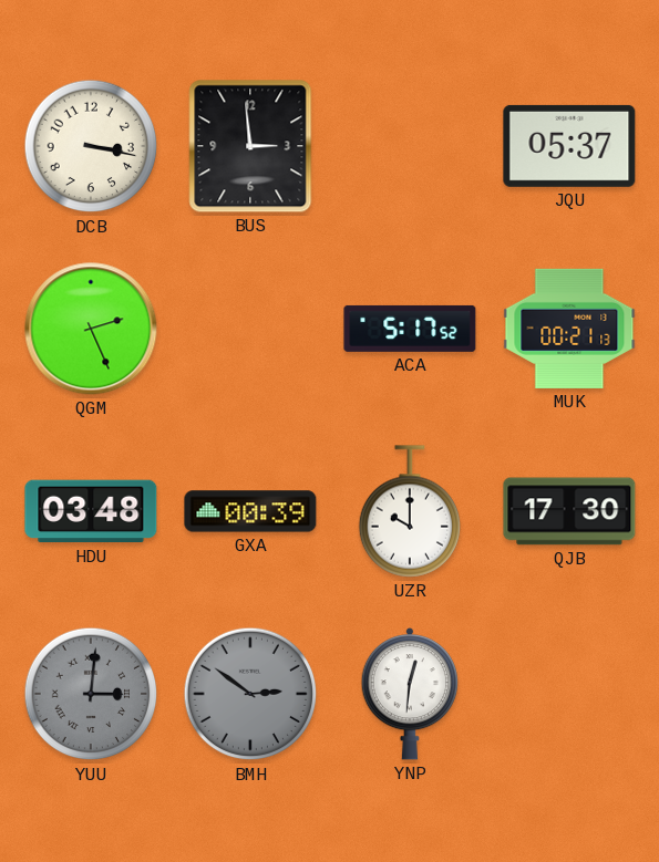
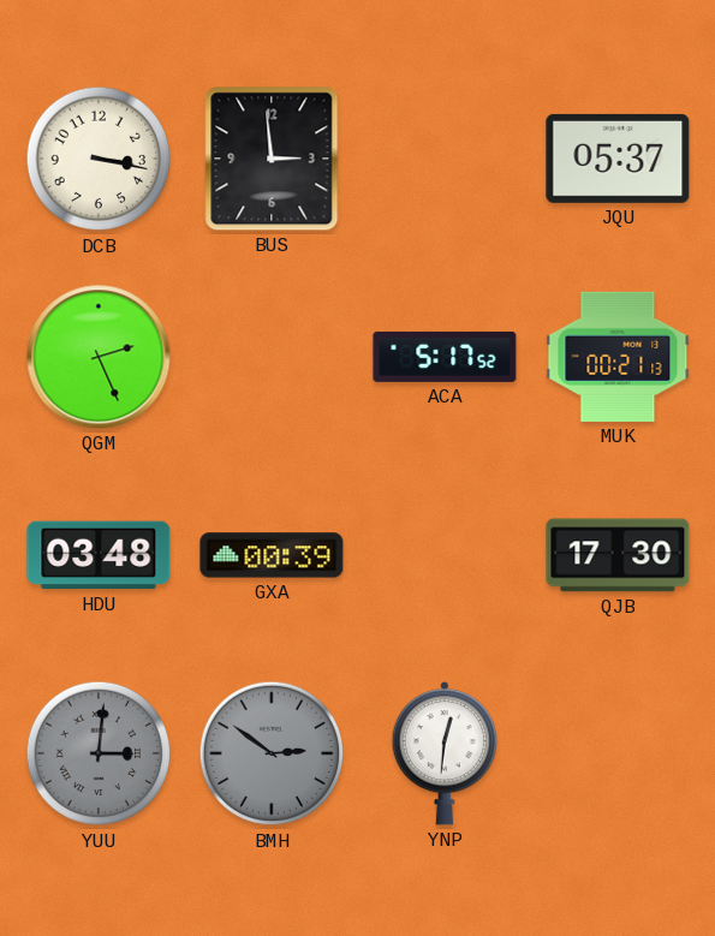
UZR: 10:00 -> none
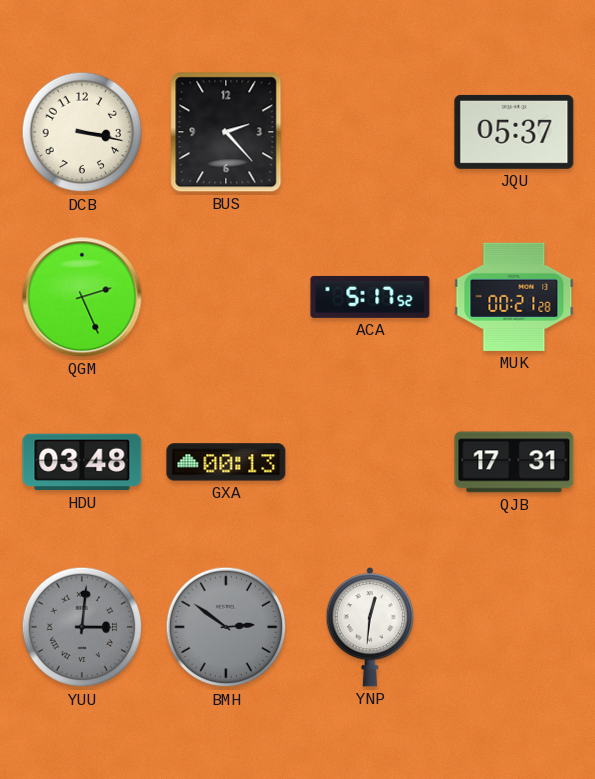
BUS: 2:59 -> 2:23
MUK: 00:21:13 -> 00:21:28
GXA: 00:39 -> 00:13
QJB: 17:30 -> 17:31
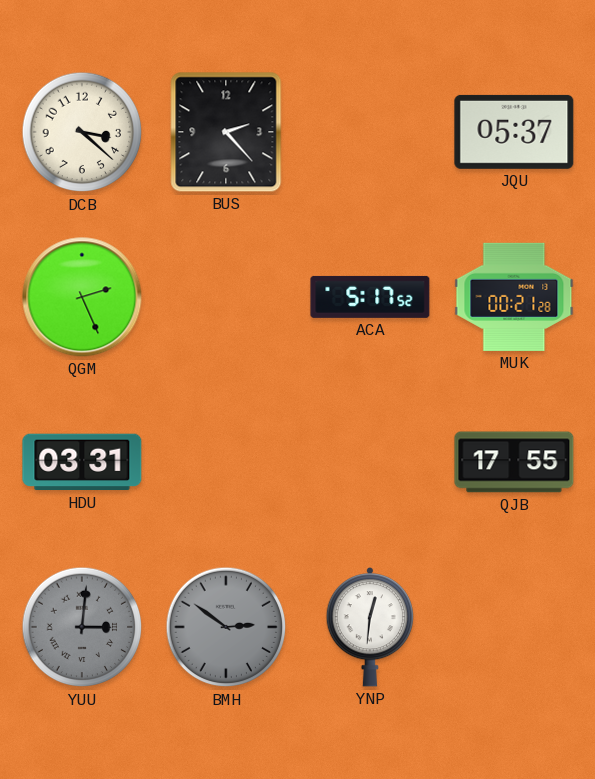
DCB: 3:17 -> 3:22
HDU: 03:48 -> 03:31
GXA: 00:13 -> none
QJB: 17:31 -> 17:55
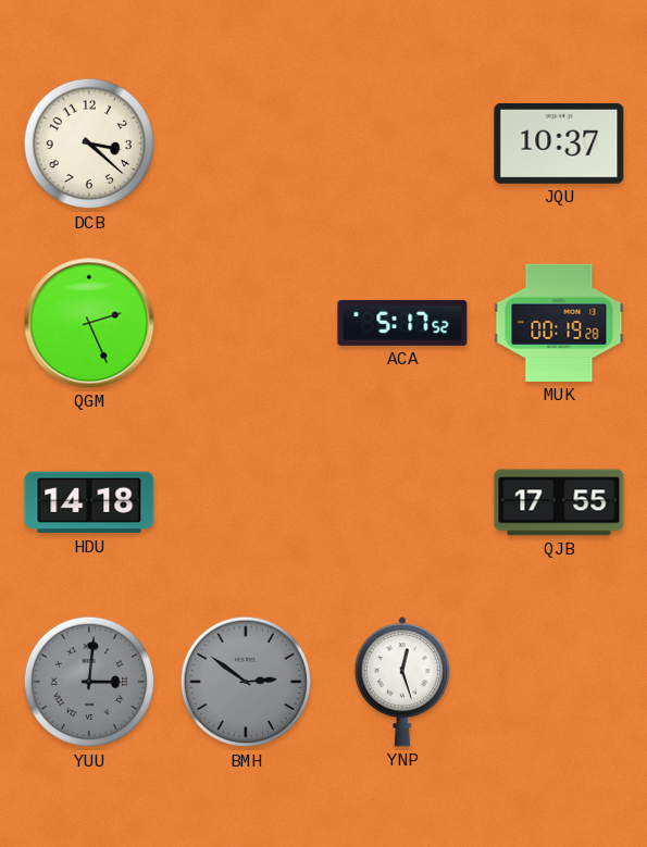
BUS: 2:23 -> none
JQU: 05:37 -> 10:37
MUK: 00:21 -> 00:19
HDU: 03:31 -> 14:18
YNP: 12:31 -> 12:27
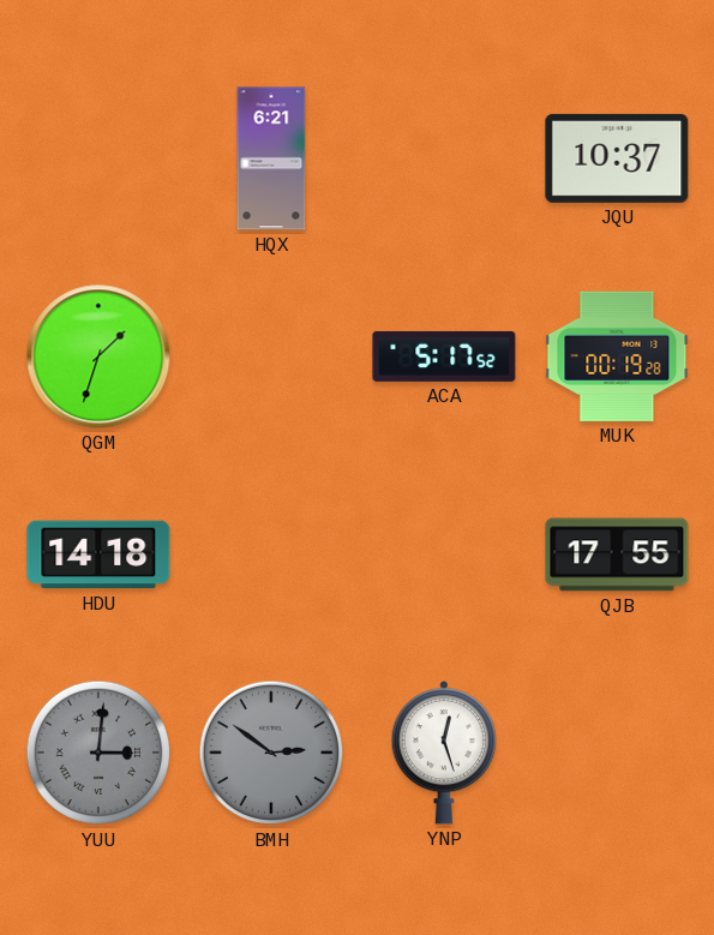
DCB: 3:22 -> none
HQX: none -> 6:21
QGM: 2:26 -> 1:33
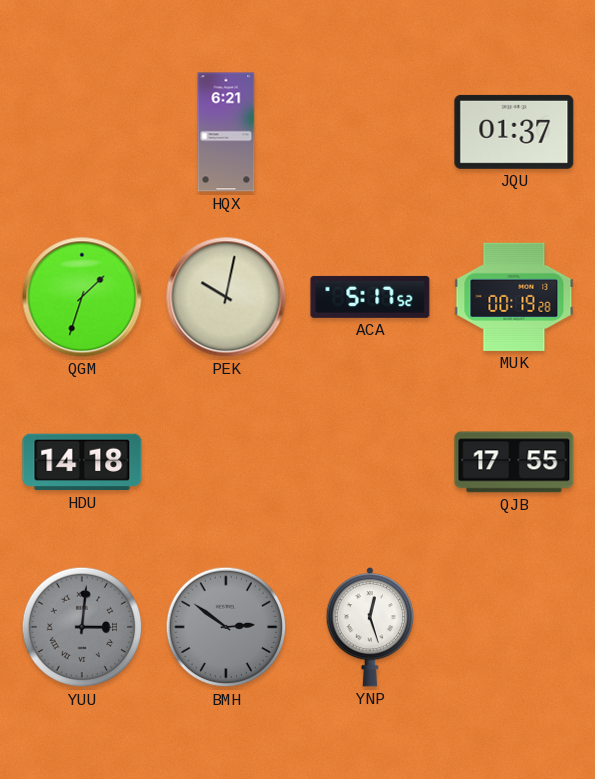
JQU: 10:37 -> 01:37
PEK: none -> 10:02
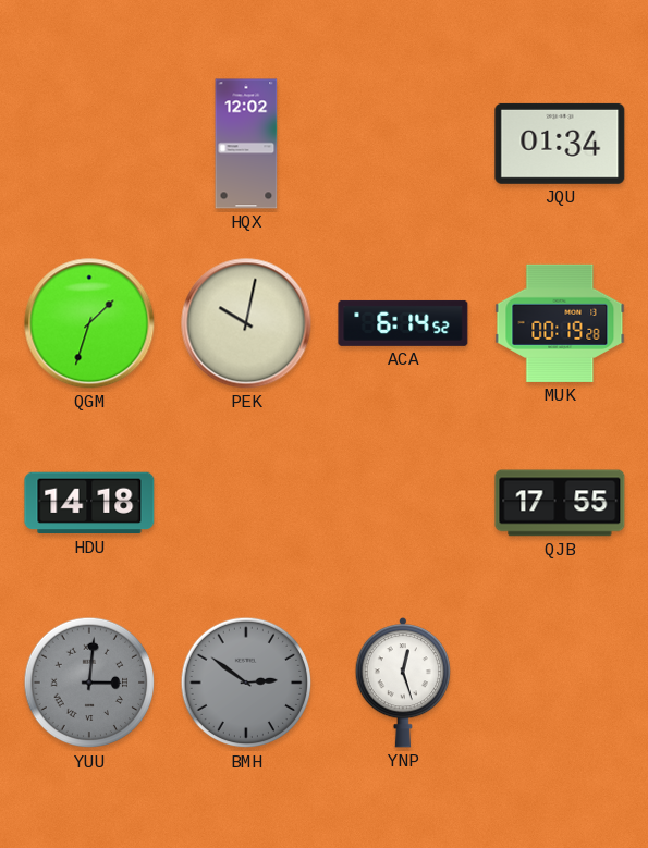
HQX: 6:21 -> 12:02
JQU: 01:37 -> 01:34
ACA: 5:17 -> 6:14
